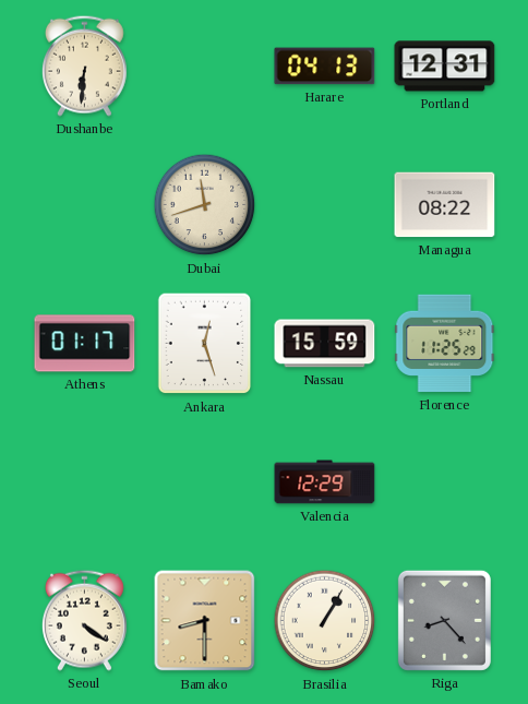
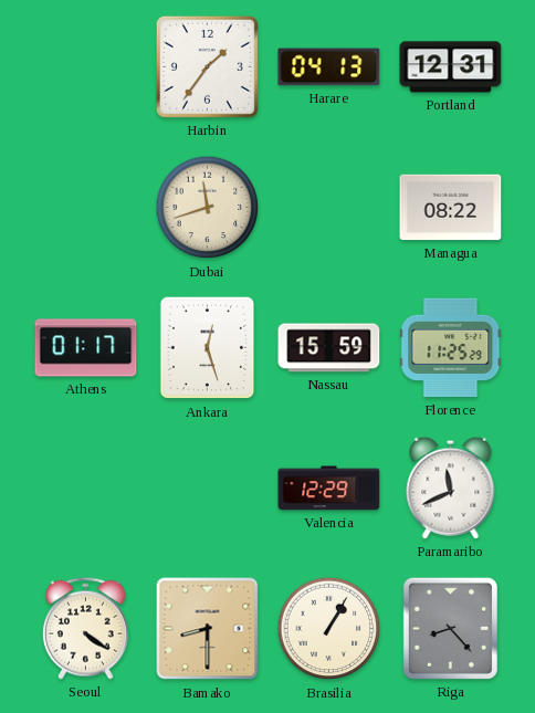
Dushanbe: 6:31 -> none
Harbin: none -> 1:36
Paramaribo: none -> 11:41
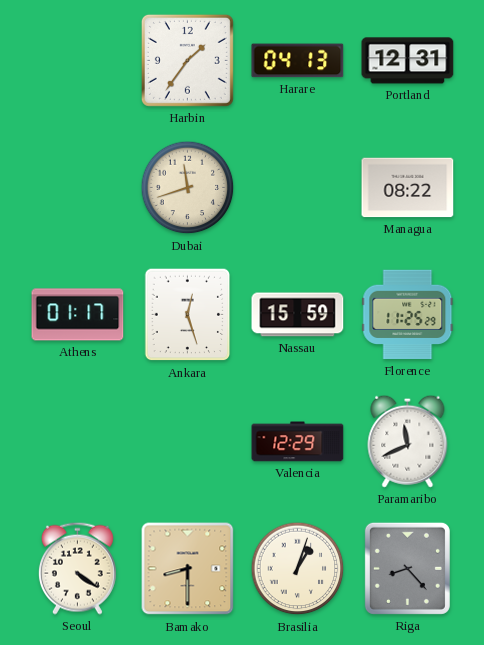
Brasilia: 1:05 -> 1:03
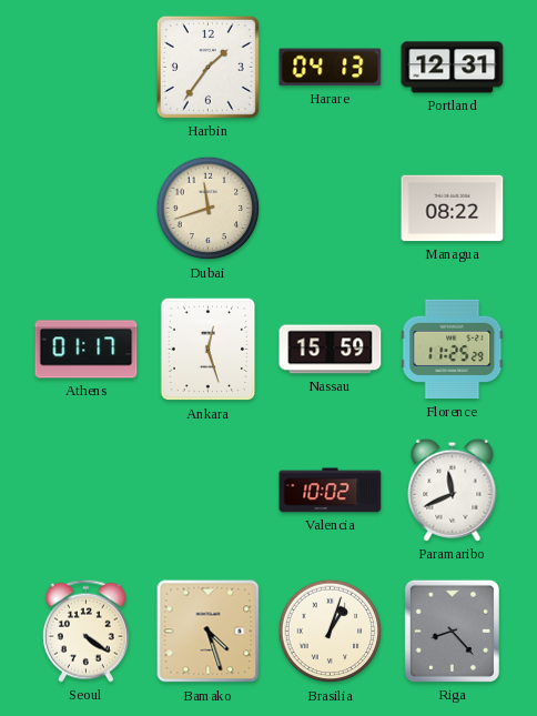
Valencia: 12:29 -> 10:02
Bamako: 8:30 -> 4:27
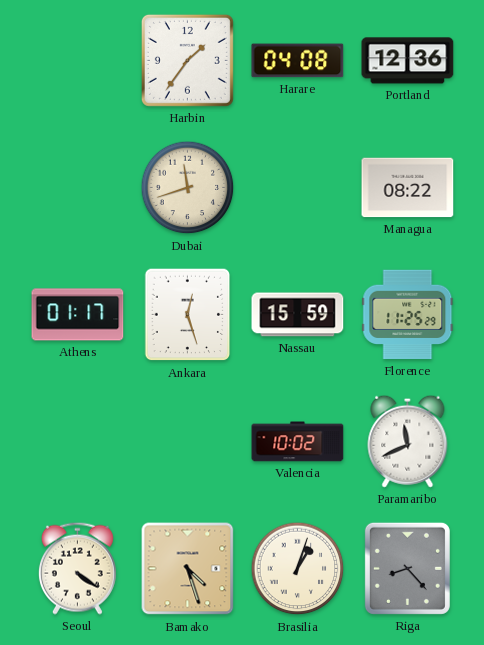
Harare: 04:13 -> 04:08
Portland: 12:31 -> 12:36
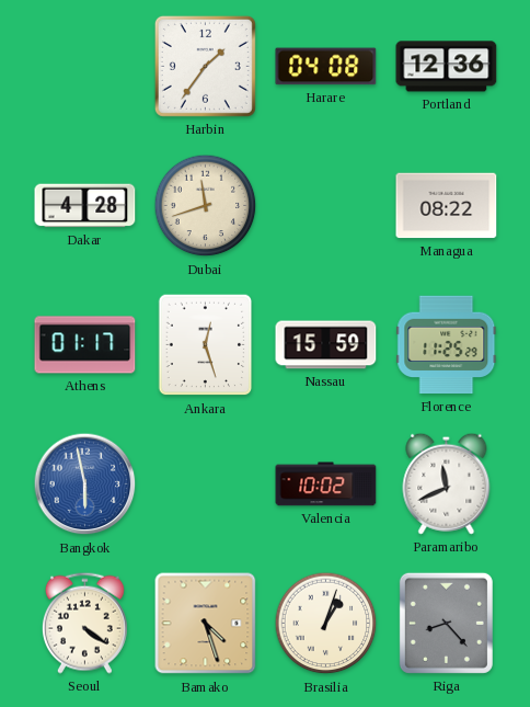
Dakar: none -> 4:28
Bangkok: none -> 5:58
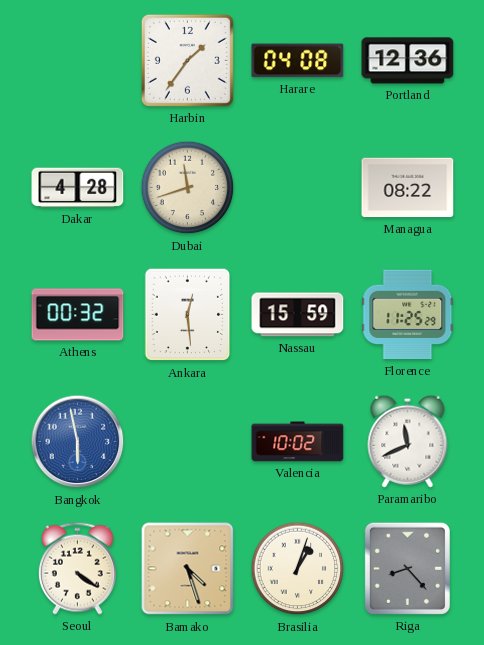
Athens: 01:17 -> 00:32
Ankara: 12:27 -> 12:29
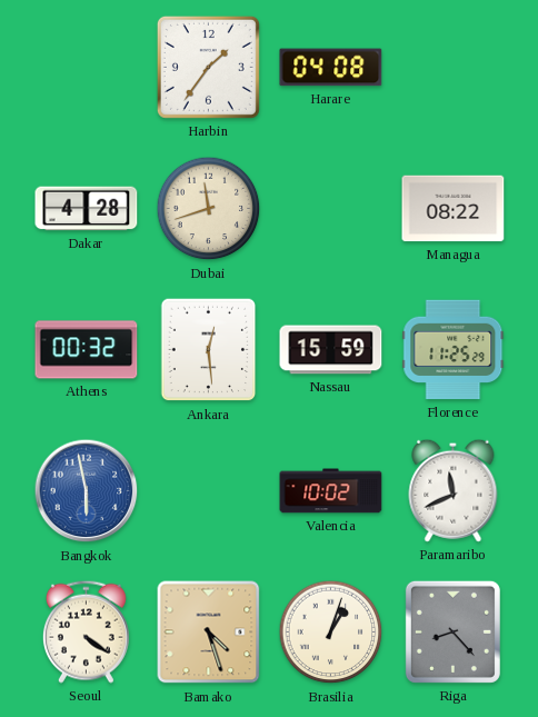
Portland: 12:36 -> none
